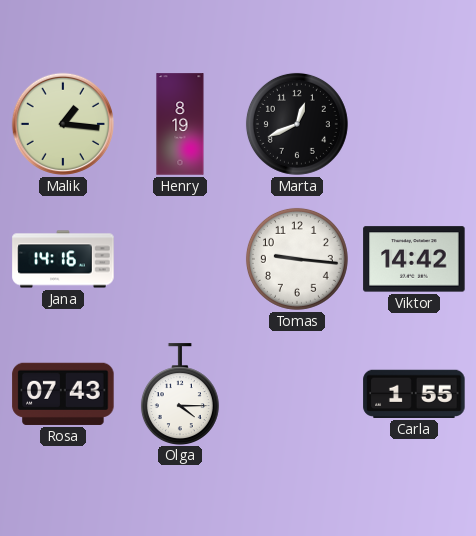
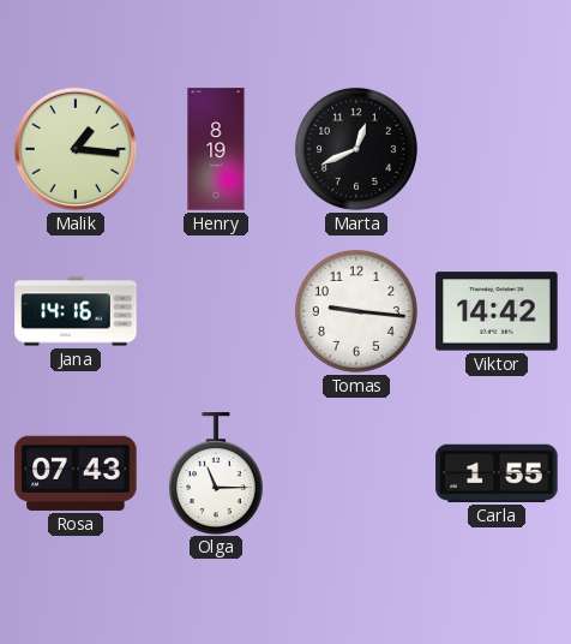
Olga: 4:15 -> 11:15
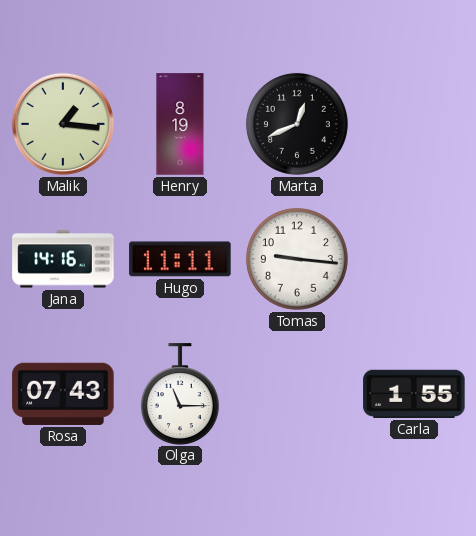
Hugo: none -> 11:11
Viktor: 14:42 -> none
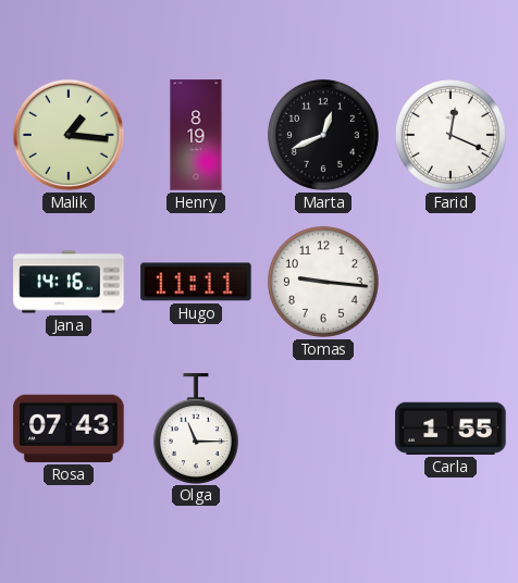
Farid: none -> 12:19
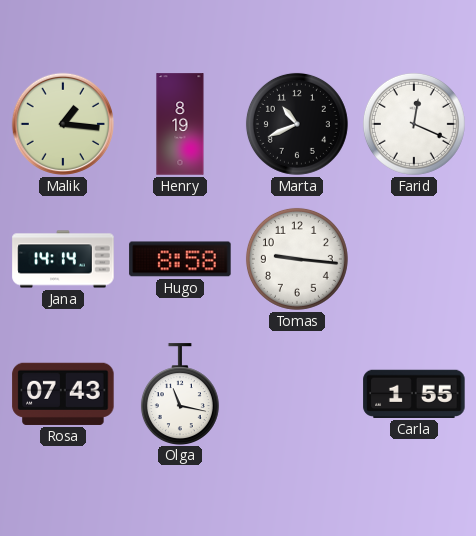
Marta: 12:41 -> 10:41
Jana: 14:16 -> 14:14
Hugo: 11:11 -> 8:58
Olga: 11:15 -> 11:17
